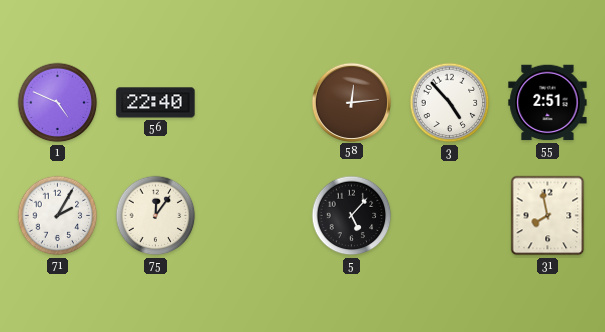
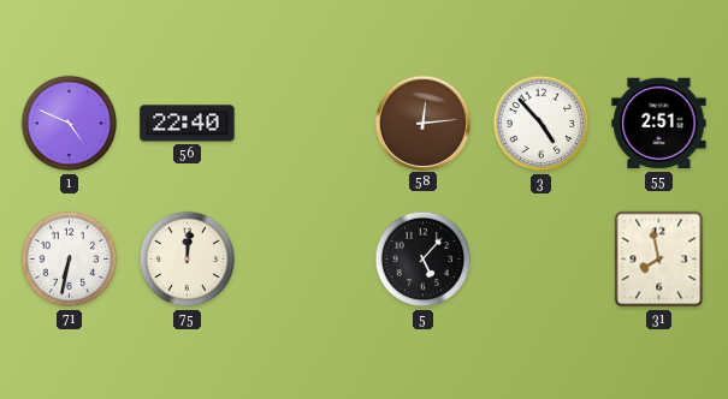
71: 2:05 -> 6:32
75: 12:06 -> 12:01
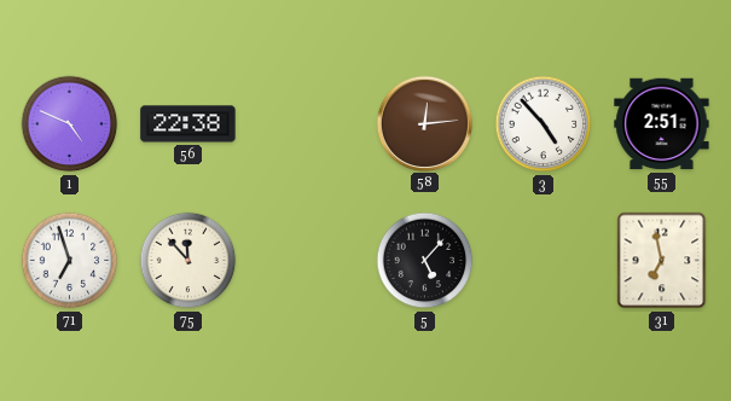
56: 22:40 -> 22:38
71: 6:32 -> 6:57
75: 12:01 -> 11:53
31: 7:58 -> 6:58
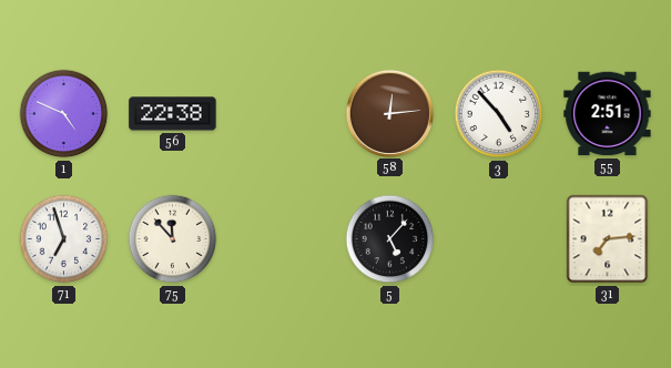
31: 6:58 -> 7:14
